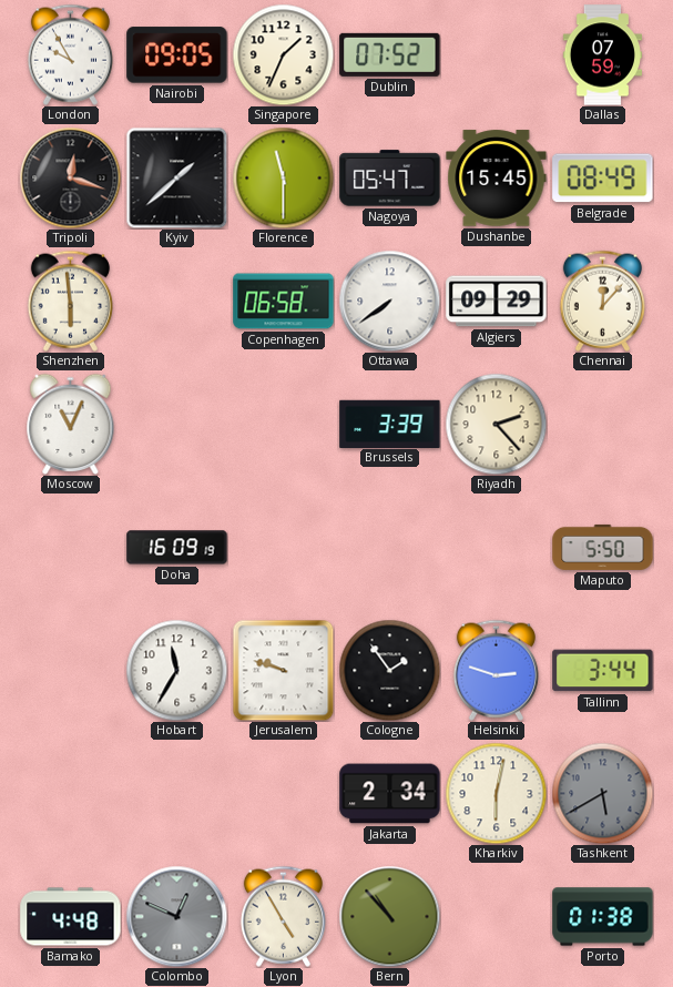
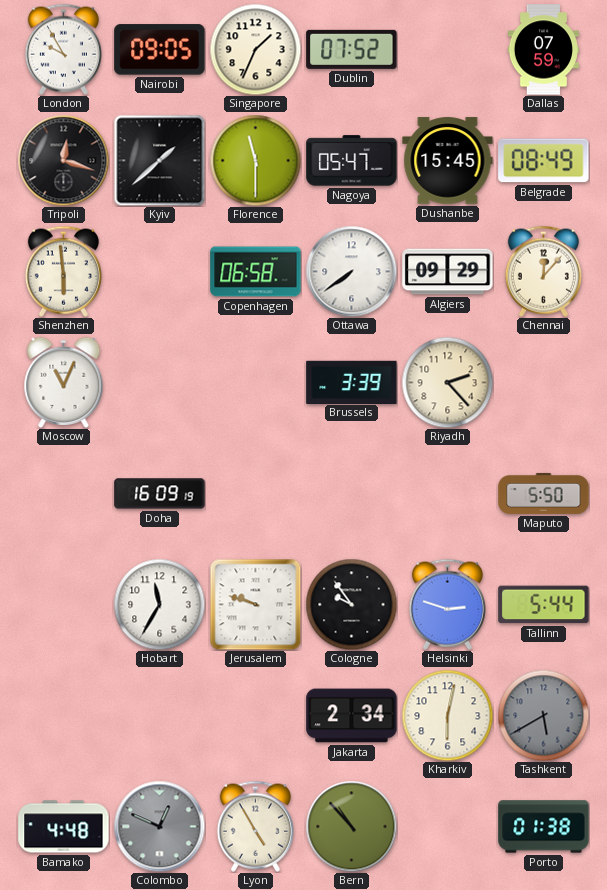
Cologne: 1:54 -> 9:54
Tallinn: 3:44 -> 5:44
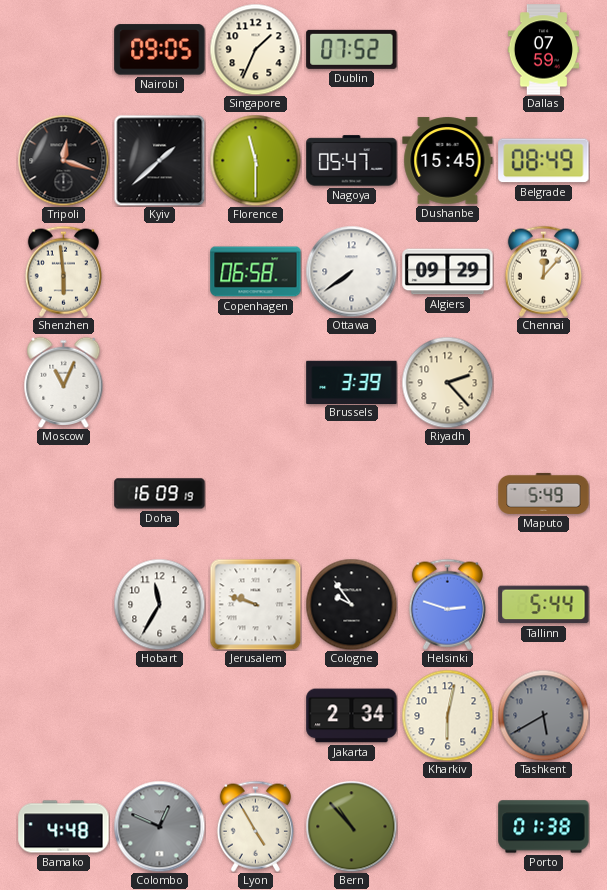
London: 9:55 -> none
Maputo: 5:50 -> 5:49
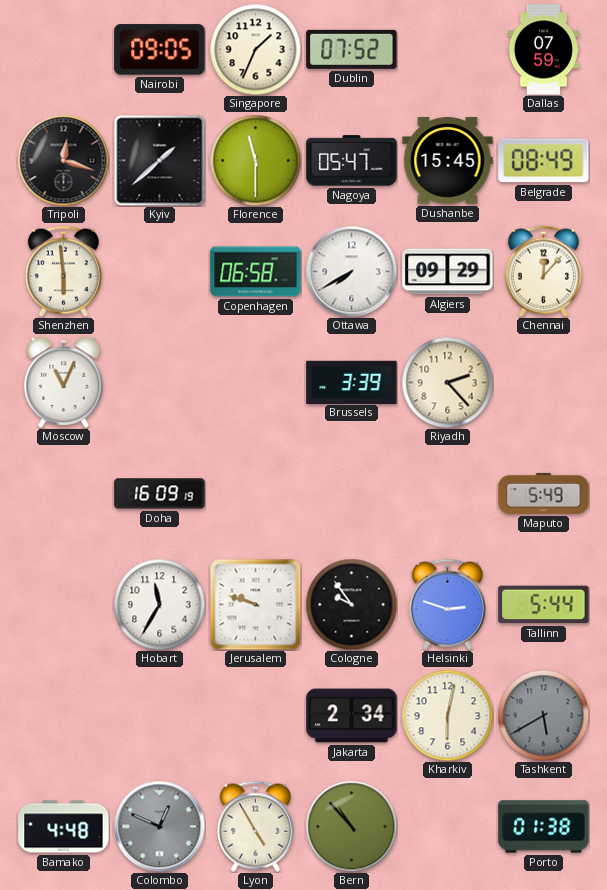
Ottawa: 7:39 -> 7:40
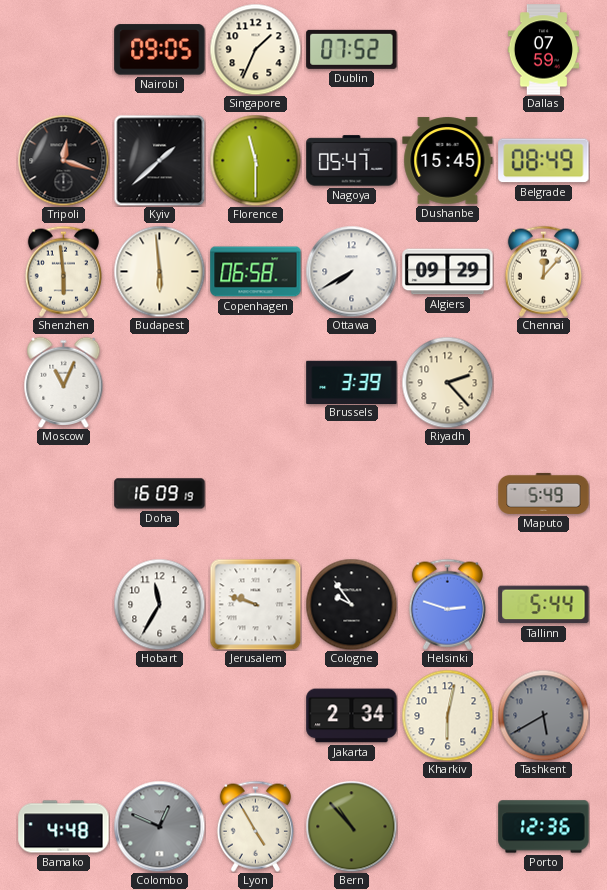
Budapest: none -> 5:59
Porto: 01:38 -> 12:36
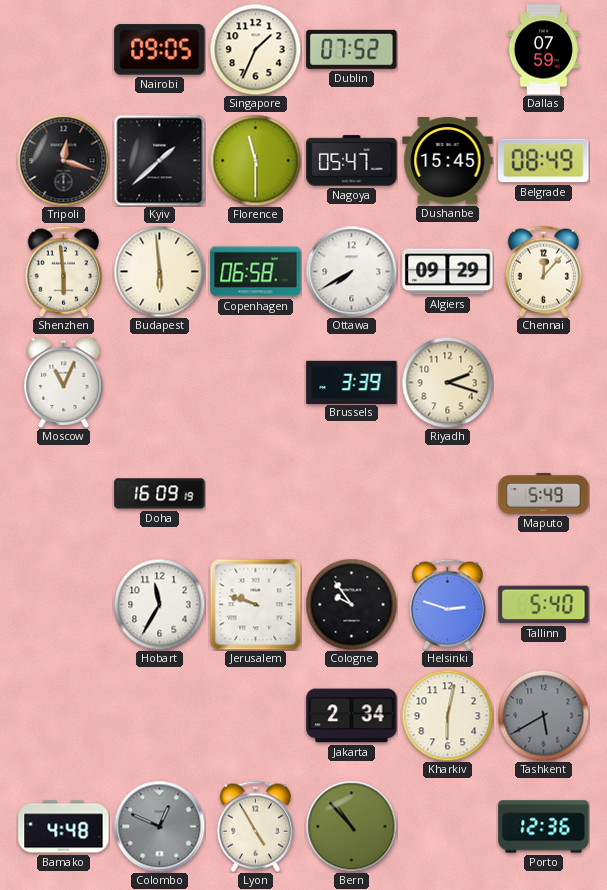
Riyadh: 2:23 -> 2:18
Tallinn: 5:44 -> 5:40
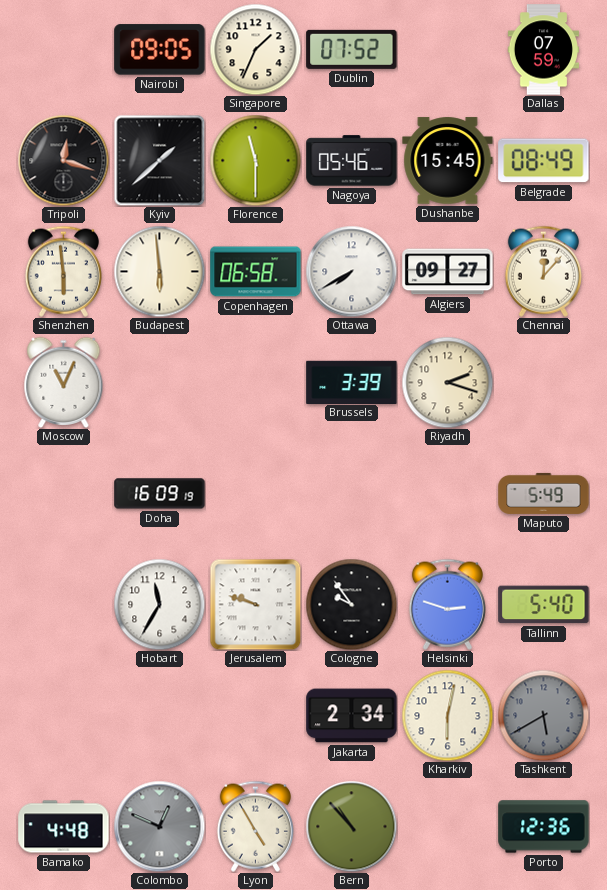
Nagoya: 05:47 -> 05:46
Algiers: 09:29 -> 09:27
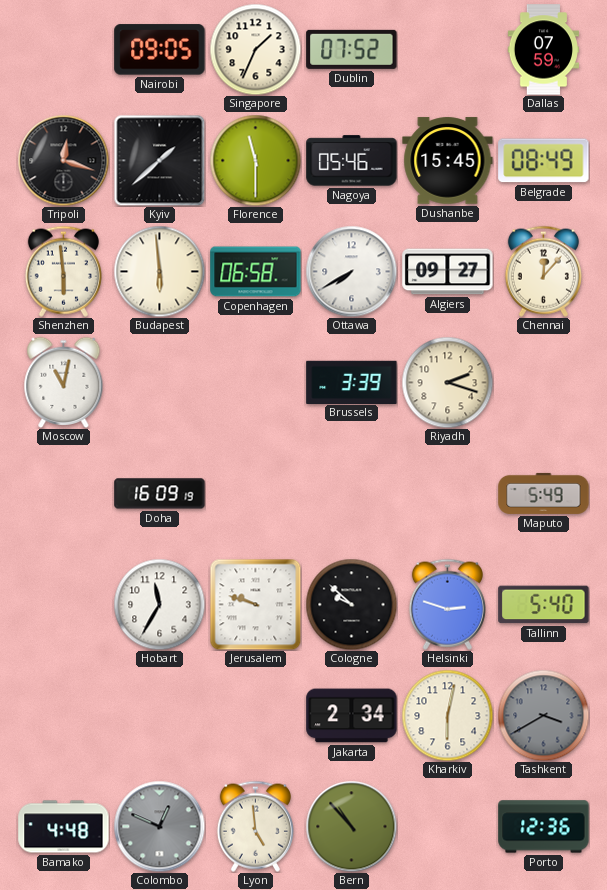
Moscow: 11:04 -> 11:02
Cologne: 9:54 -> 9:52
Tashkent: 5:40 -> 3:40
Lyon: 4:55 -> 4:59
